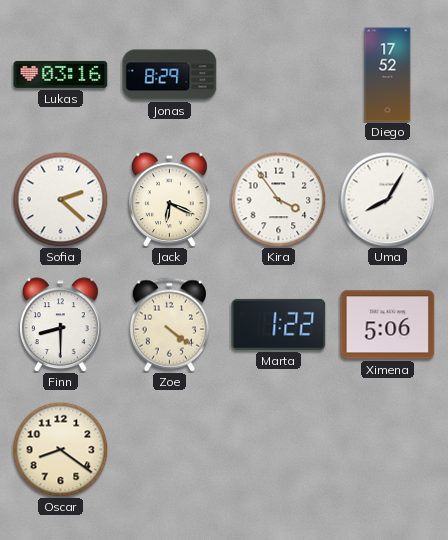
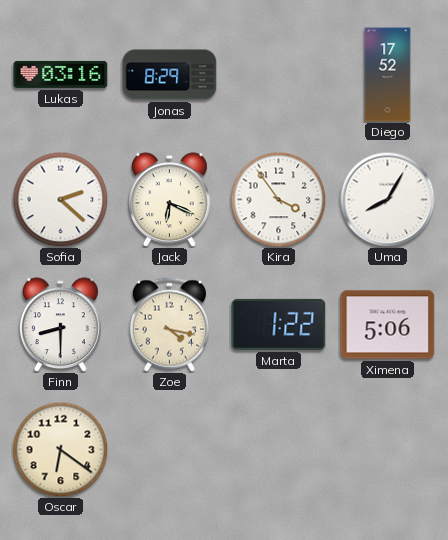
Zoe: 4:21 -> 4:17
Oscar: 8:21 -> 6:21
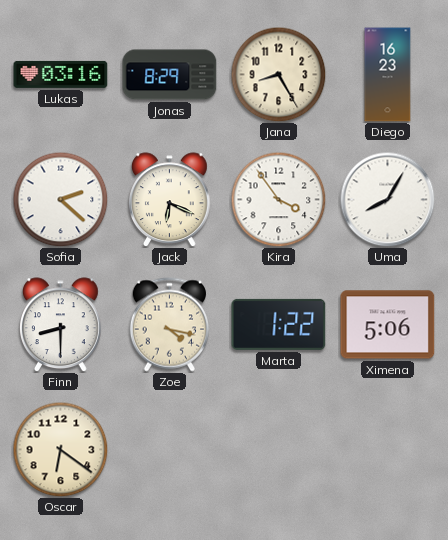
Jana: none -> 8:25
Diego: 17:52 -> 16:23
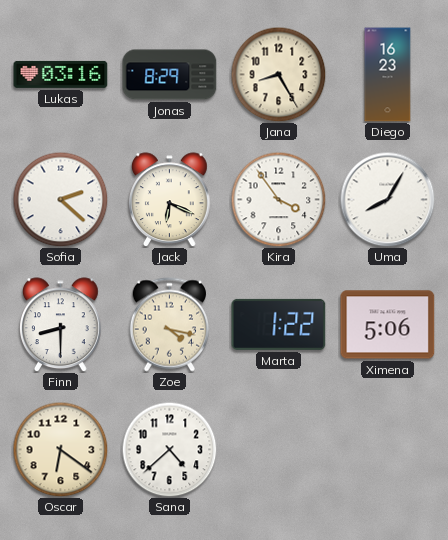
Sana: none -> 4:38
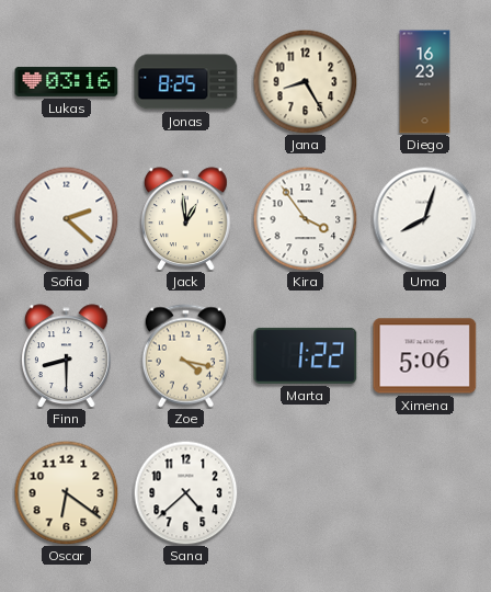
Jonas: 8:29 -> 8:25
Jack: 6:19 -> 12:59
Uma: 8:05 -> 8:03
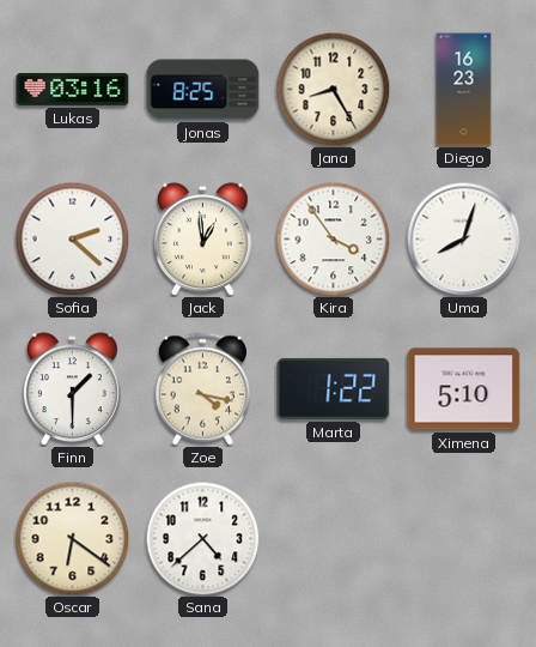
Finn: 8:30 -> 1:30
Ximena: 5:06 -> 5:10
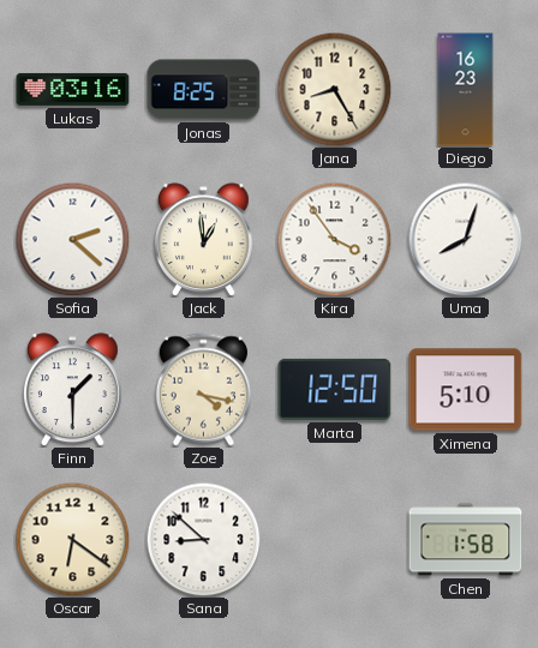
Marta: 1:22 -> 12:50
Sana: 4:38 -> 8:52
Chen: none -> 1:58
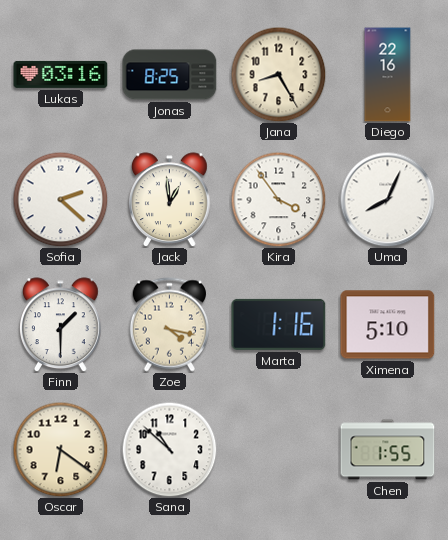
Diego: 16:23 -> 22:16
Uma: 8:03 -> 8:04
Marta: 12:50 -> 1:16
Sana: 8:52 -> 10:52
Chen: 1:58 -> 1:55
